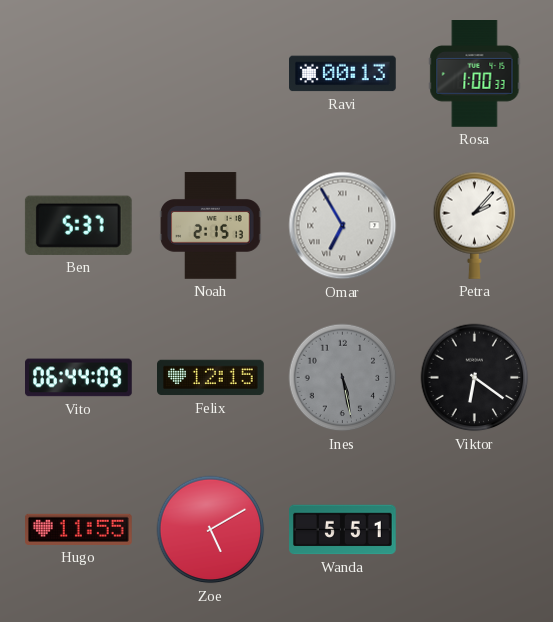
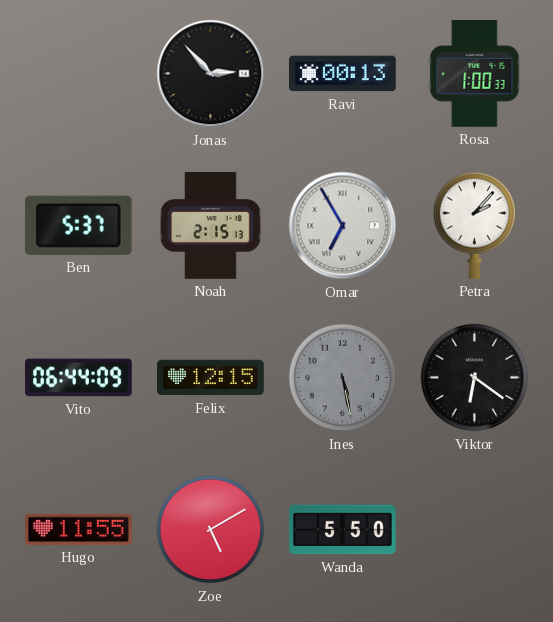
Jonas: none -> 2:53
Wanda: 5:51 -> 5:50
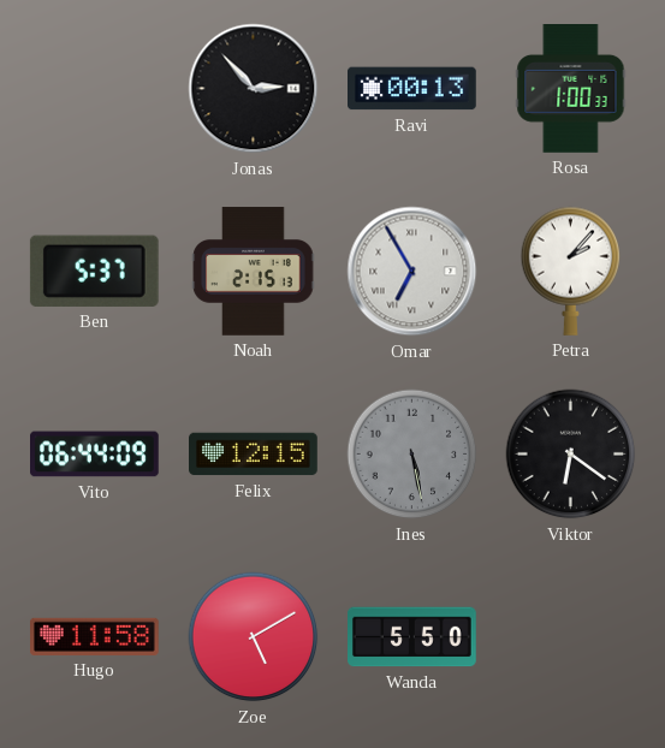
Hugo: 11:55 -> 11:58
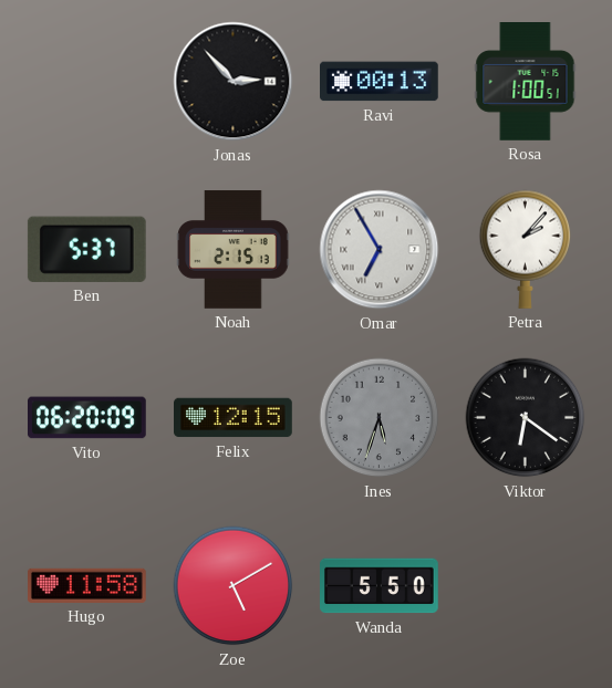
Rosa: 1:00:33 -> 1:00:51
Vito: 06:44 -> 06:20
Ines: 5:28 -> 5:33
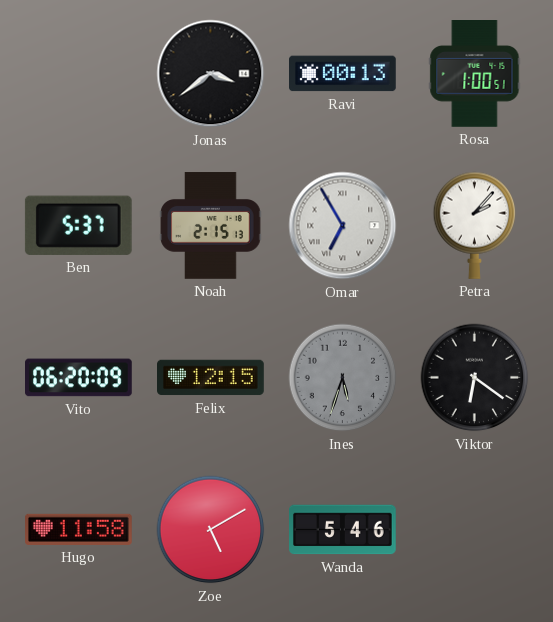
Jonas: 2:53 -> 3:39
Wanda: 5:50 -> 5:46
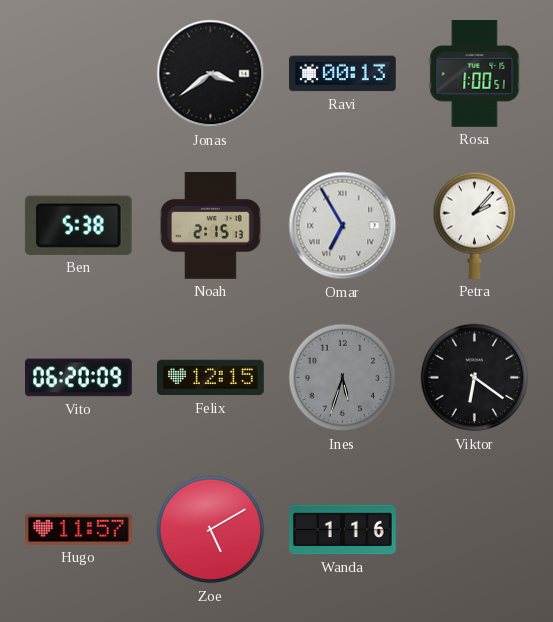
Ben: 5:37 -> 5:38
Hugo: 11:58 -> 11:57
Wanda: 5:46 -> 1:16
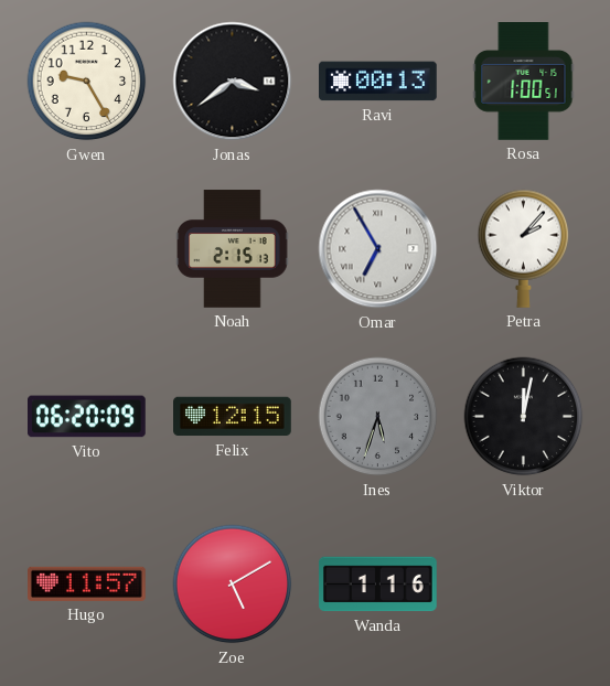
Gwen: none -> 9:25
Ben: 5:38 -> none
Viktor: 6:21 -> 12:02
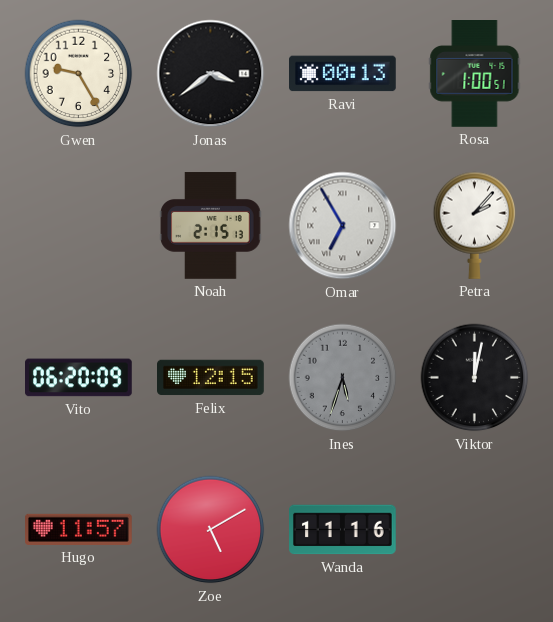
Wanda: 1:16 -> 11:16
